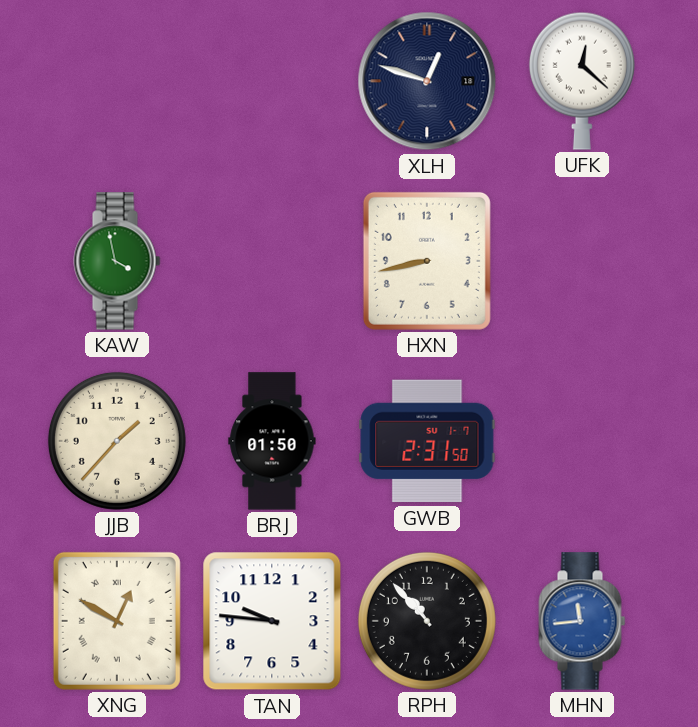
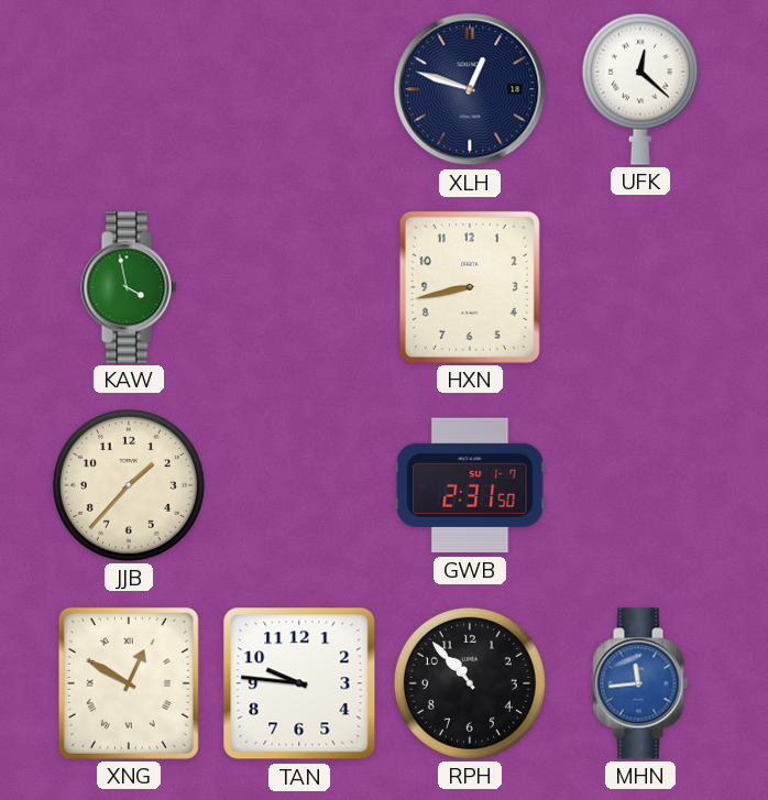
BRJ: 01:50 -> none
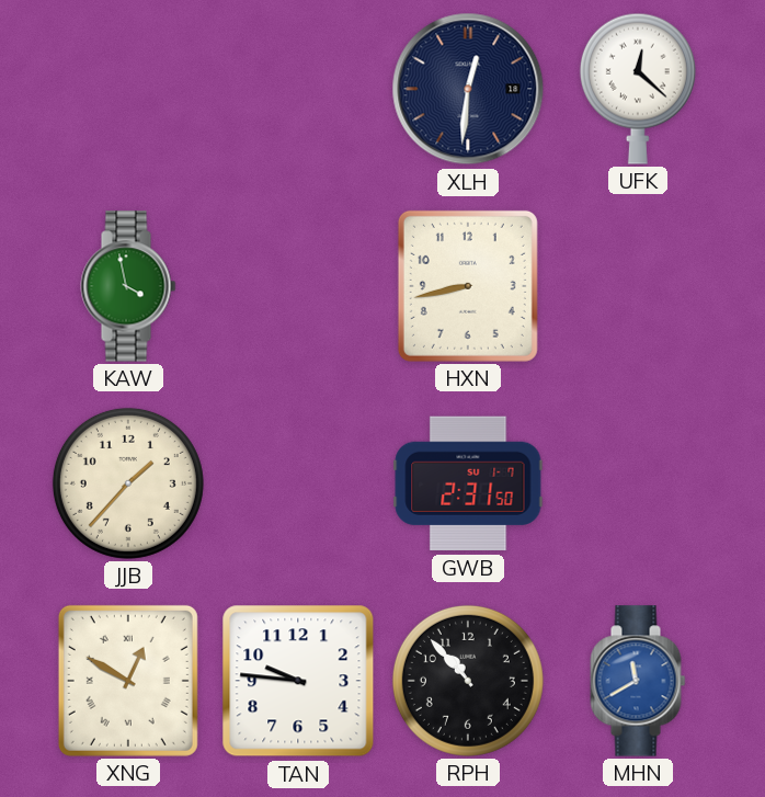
XLH: 12:48 -> 12:31
MHN: 11:44 -> 11:40
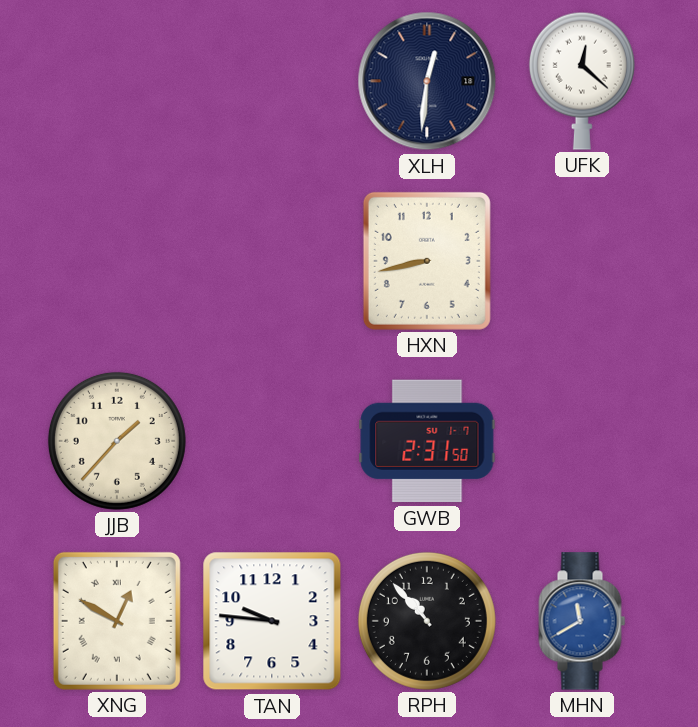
KAW: 3:58 -> none
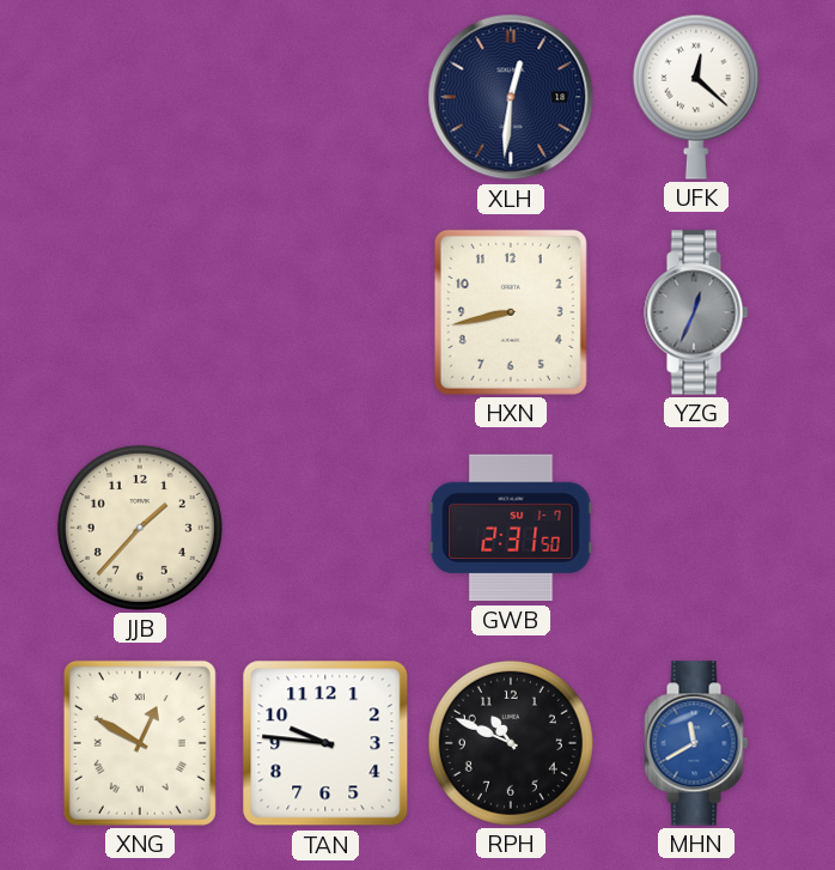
YZG: none -> 12:34
RPH: 10:53 -> 10:49
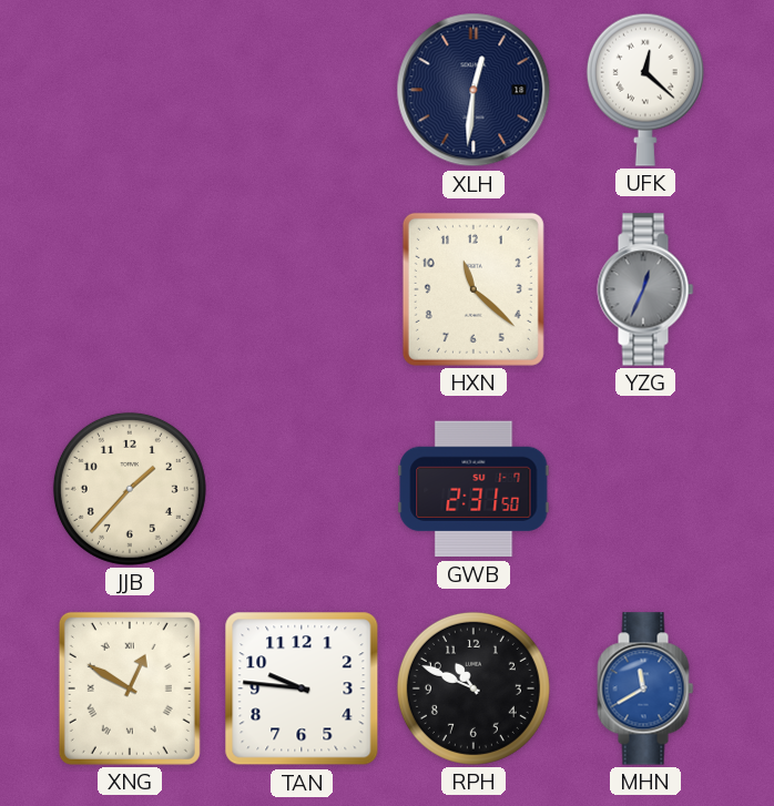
HXN: 8:43 -> 11:22
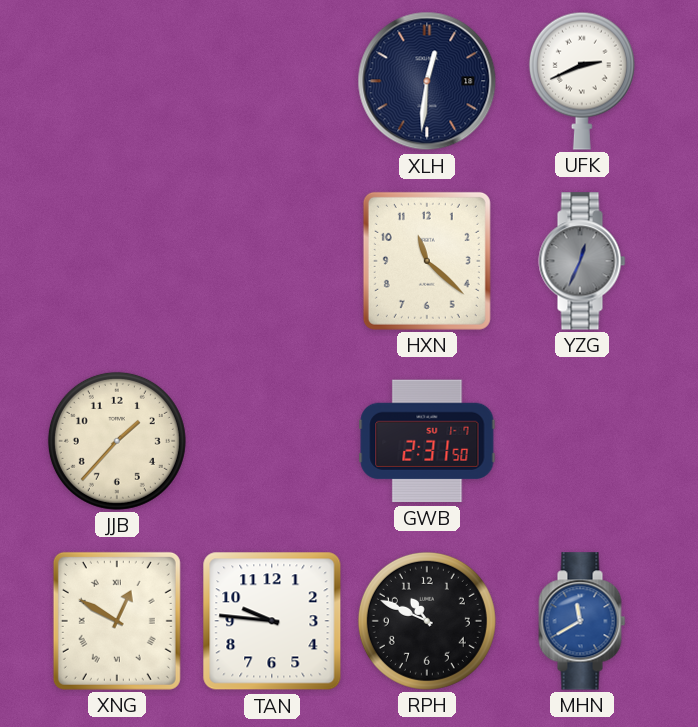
UFK: 12:22 -> 2:41
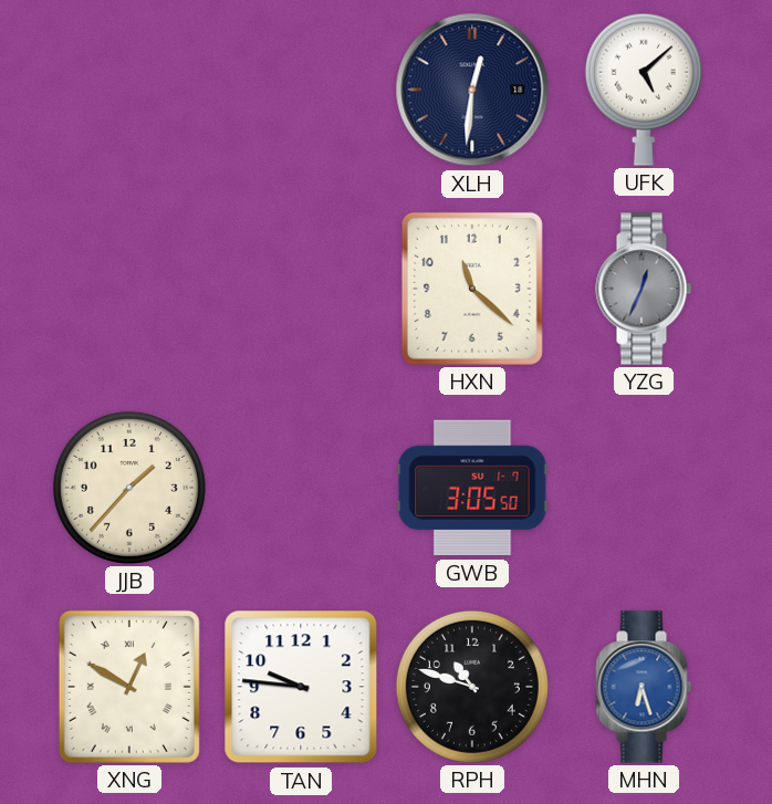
UFK: 2:41 -> 5:08
GWB: 2:31 -> 3:05
RPH: 10:49 -> 10:48
MHN: 11:40 -> 6:27
